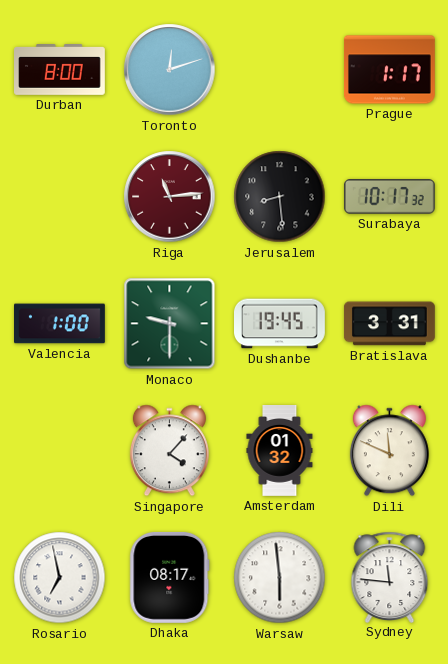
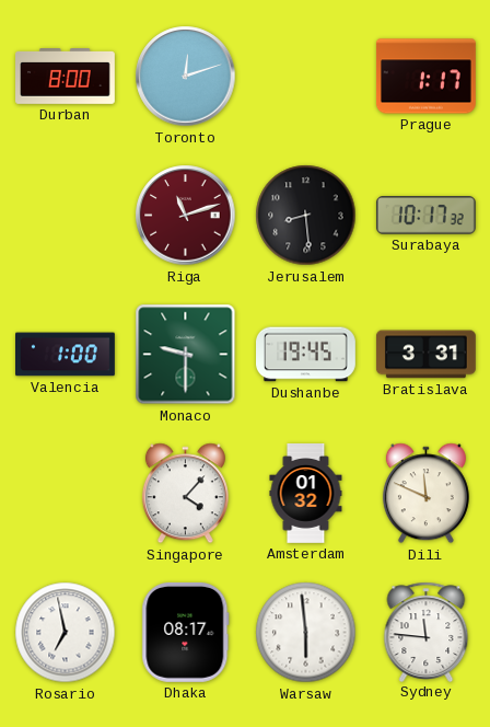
Riga: 11:14 -> 11:12
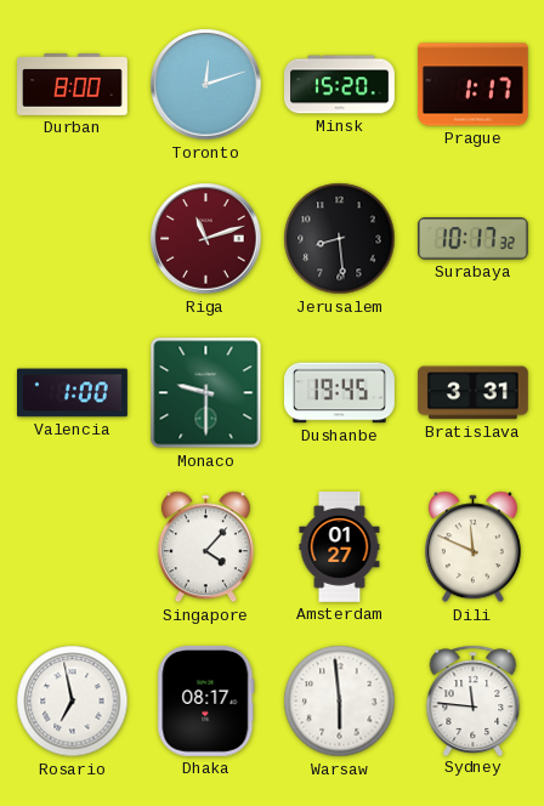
Minsk: none -> 15:20
Amsterdam: 01:32 -> 01:27
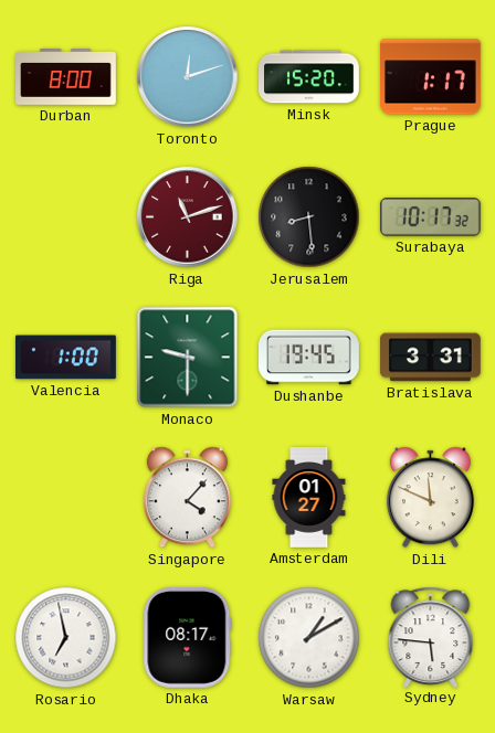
Warsaw: 5:59 -> 1:10
Sydney: 11:46 -> 5:46
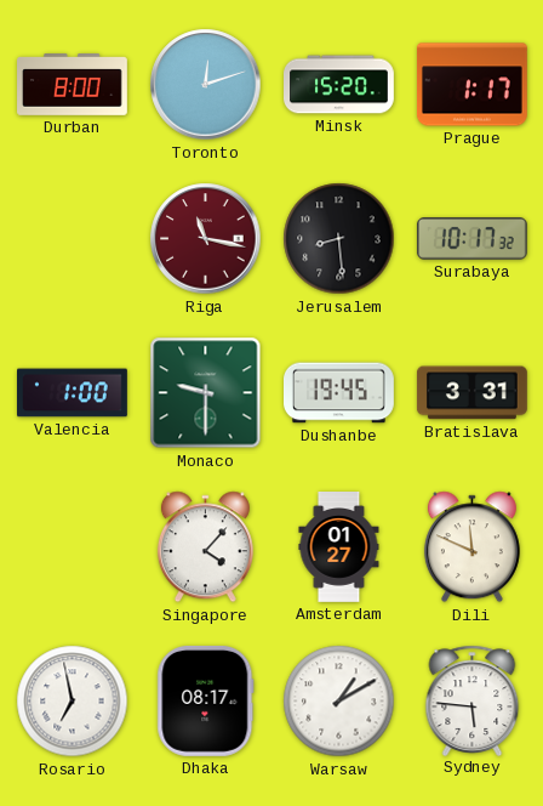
Riga: 11:12 -> 11:17
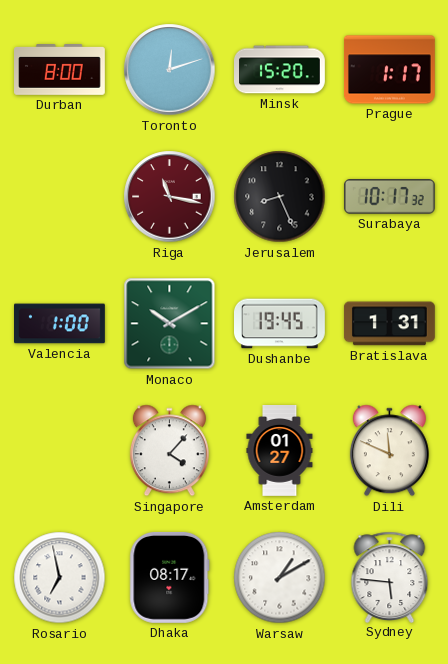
Jerusalem: 8:29 -> 8:26
Monaco: 9:30 -> 10:10
Bratislava: 3:31 -> 1:31
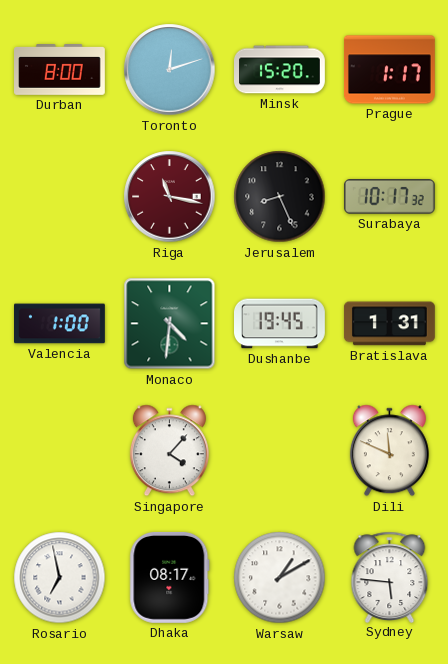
Monaco: 10:10 -> 4:31
Amsterdam: 01:27 -> none
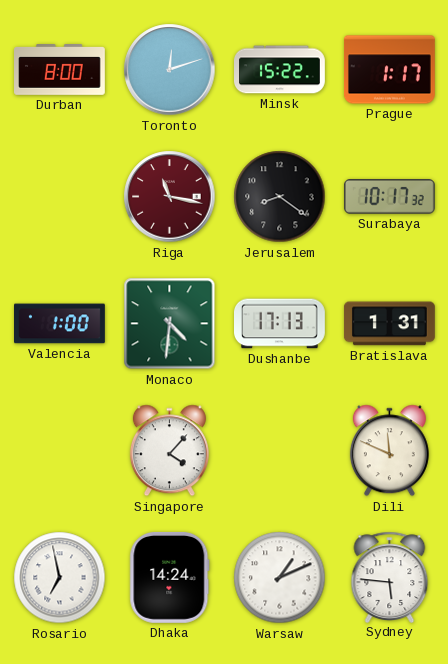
Minsk: 15:20 -> 15:22
Jerusalem: 8:26 -> 8:21
Dushanbe: 19:45 -> 17:13
Dhaka: 08:17 -> 14:24
Warsaw: 1:10 -> 1:11
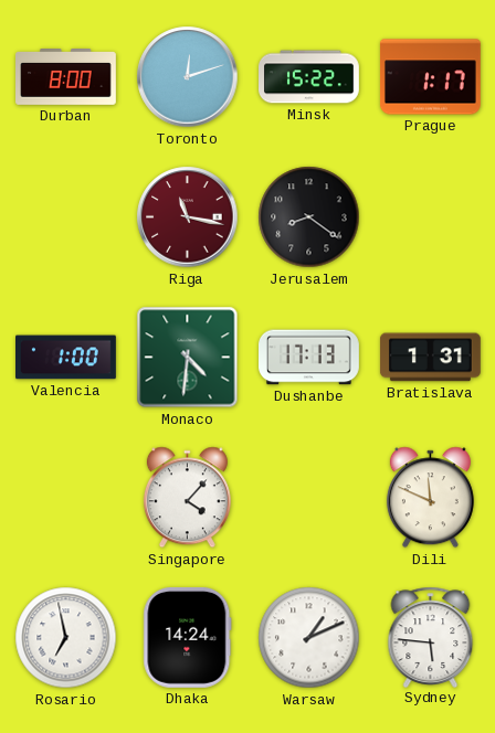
Surabaya: 10:17 -> none
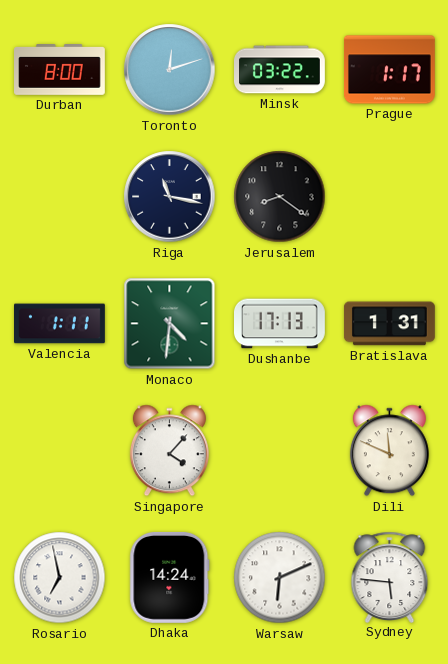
Minsk: 15:22 -> 03:22
Riga dial: burgundy -> navy
Valencia: 1:00 -> 1:11
Warsaw: 1:11 -> 6:11
